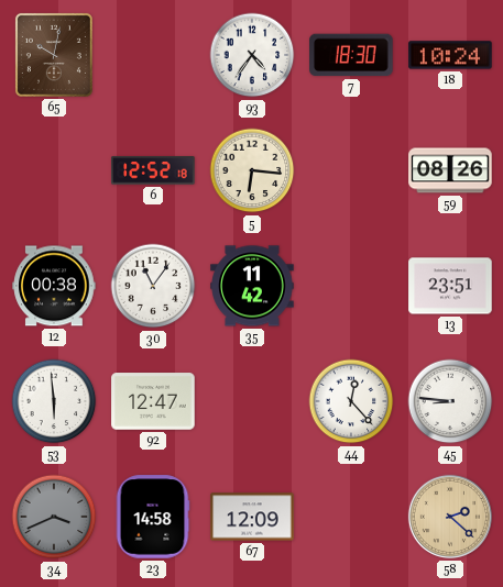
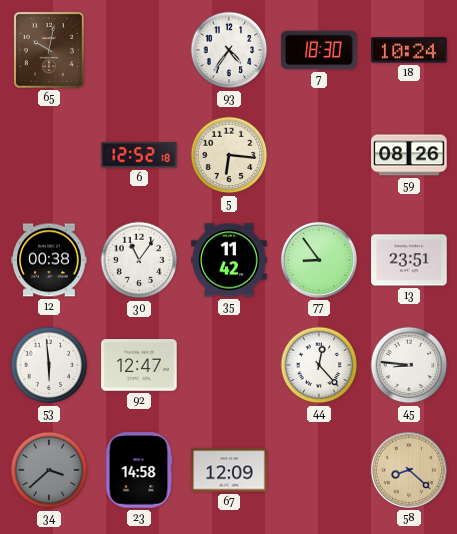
77: none -> 8:54
34: 3:41 -> 3:38
58: 2:22 -> 8:22
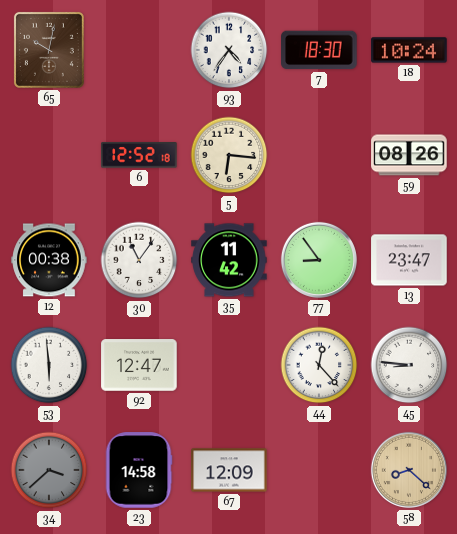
13: 23:51 -> 23:47
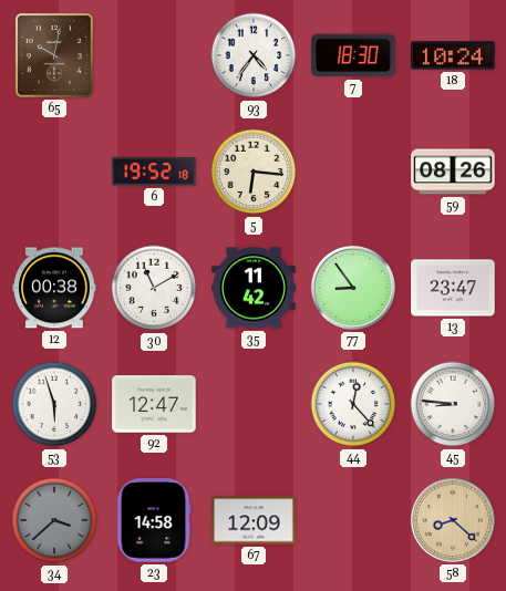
6: 12:52 -> 19:52
30: 11:06 -> 11:10
53: 5:59 -> 5:57
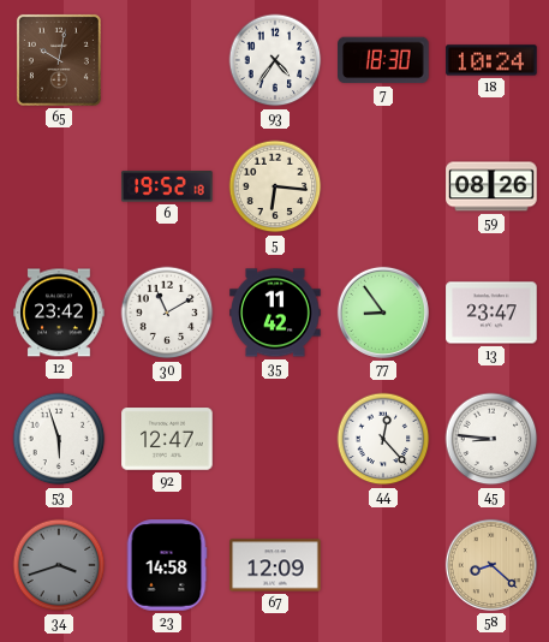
12: 00:38 -> 23:42
34: 3:38 -> 3:42
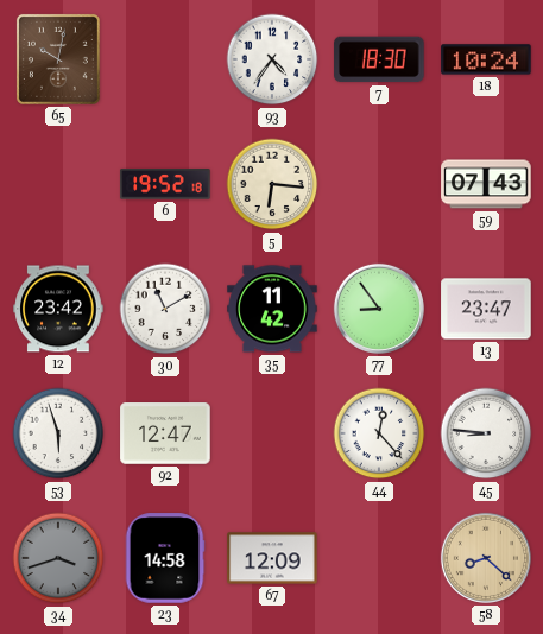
59: 08:26 -> 07:43
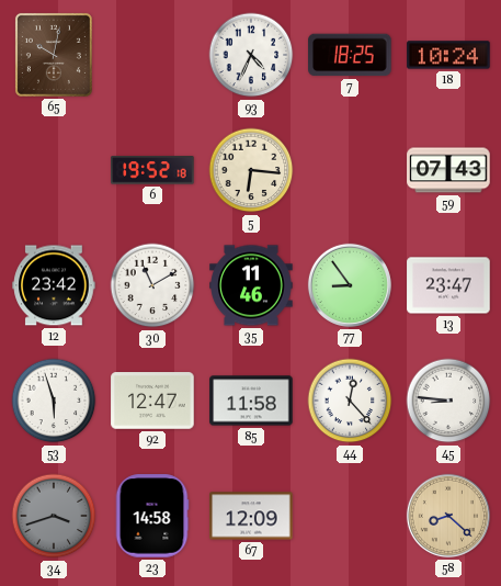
93: 4:36 -> 4:34
7: 18:30 -> 18:25
35: 11:42 -> 11:46
85: none -> 11:58
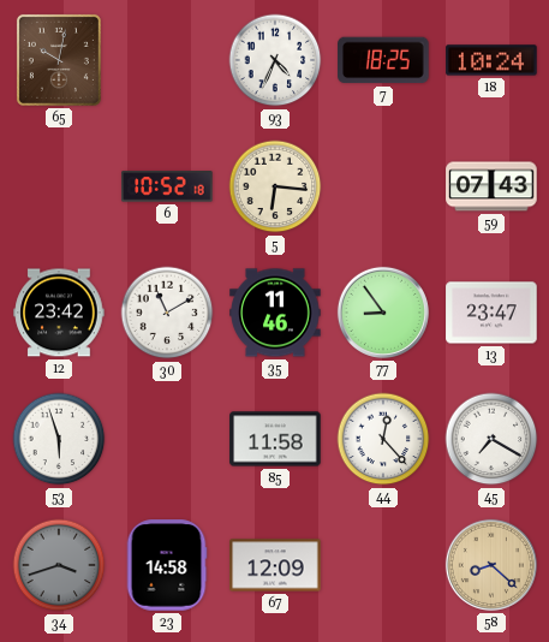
6: 19:52 -> 10:52
92: 12:47 -> none
45: 8:46 -> 7:20
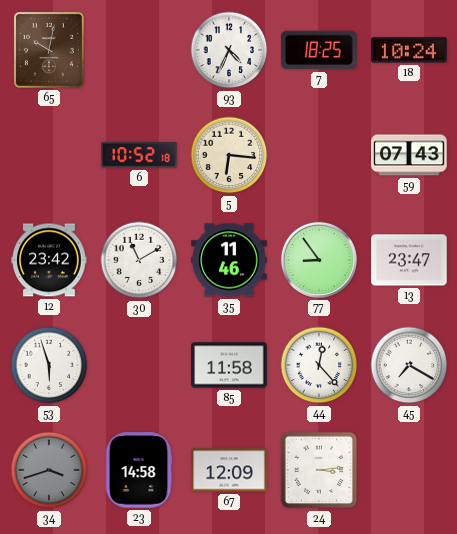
24: none -> 3:14
58: 8:22 -> none
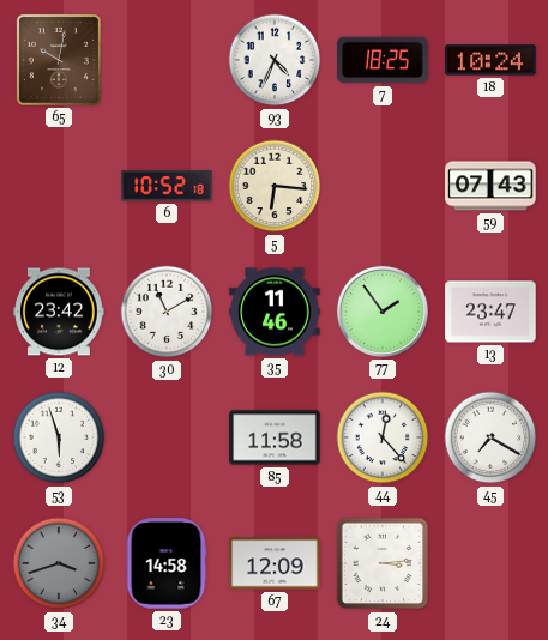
77: 8:54 -> 1:54
